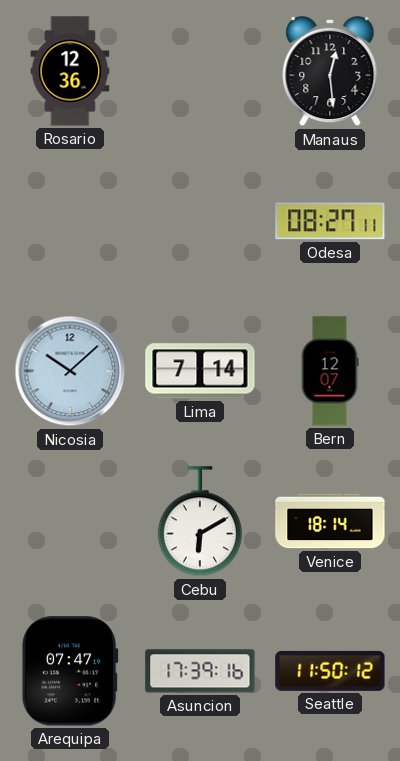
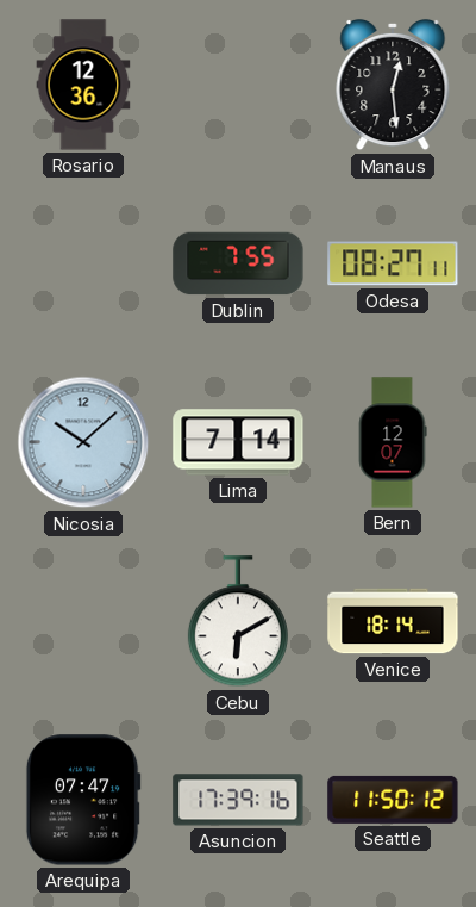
Dublin: none -> 7:55
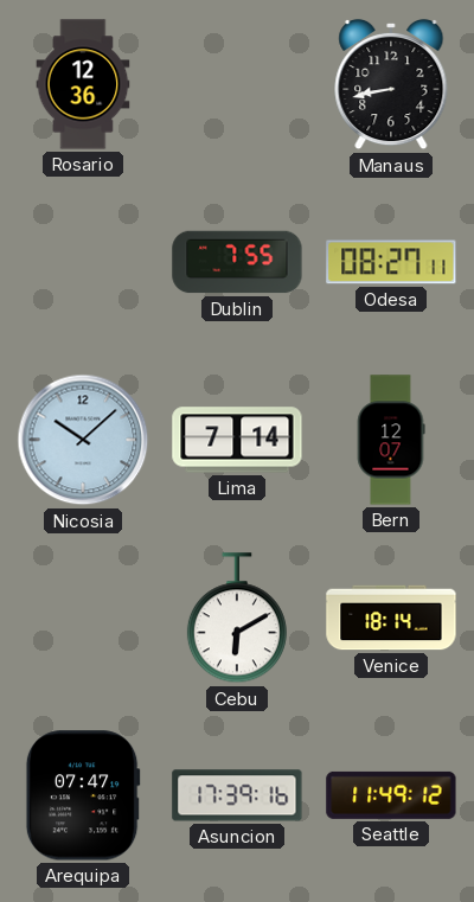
Manaus: 12:29 -> 8:43
Seattle: 11:50 -> 11:49
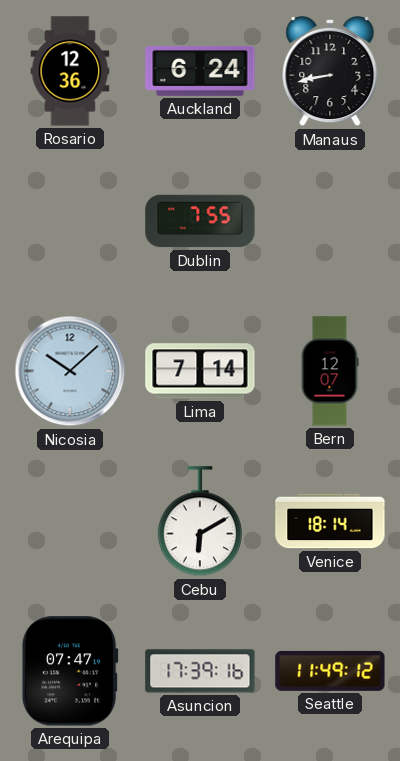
Auckland: none -> 6:24
Odesa: 08:27 -> none
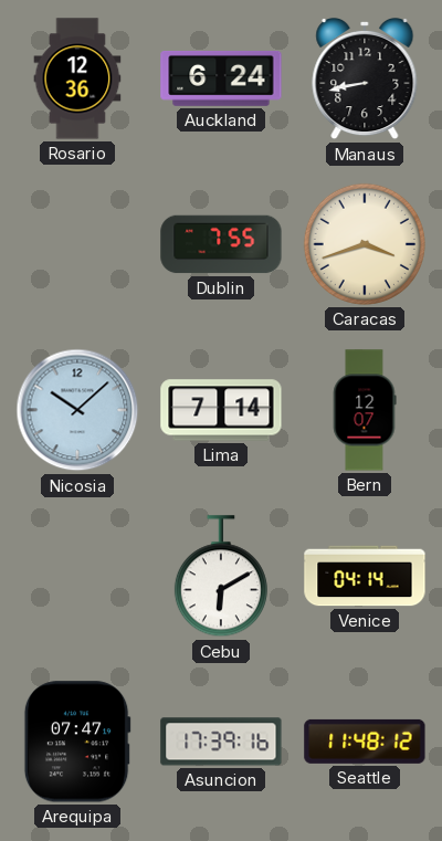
Caracas: none -> 3:42
Venice: 18:14 -> 04:14
Seattle: 11:49 -> 11:48
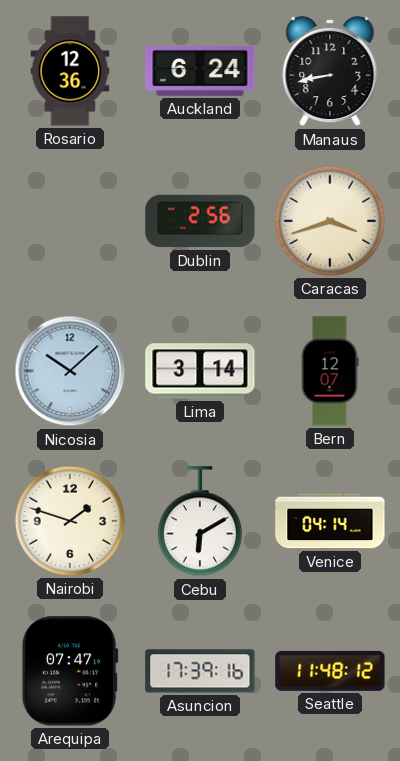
Dublin: 7:55 -> 2:56
Lima: 7:14 -> 3:14
Nairobi: none -> 1:48
